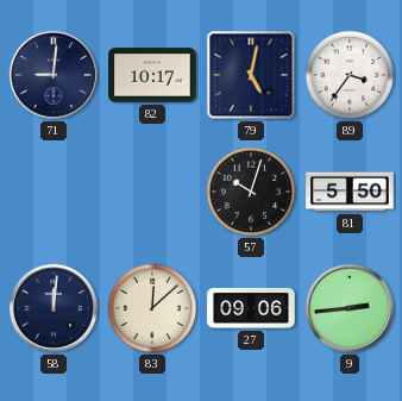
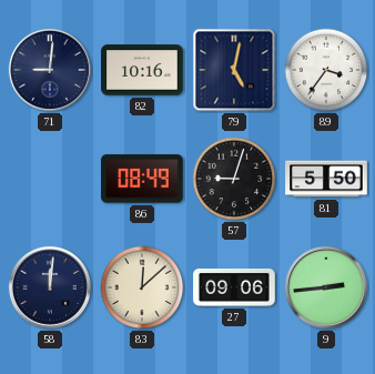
82: 10:17 -> 10:16
86: none -> 08:49
57: 10:03 -> 9:03
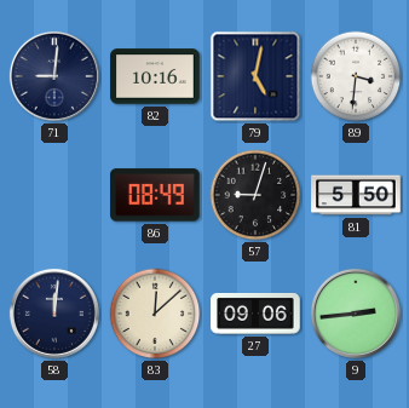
89: 3:36 -> 3:31
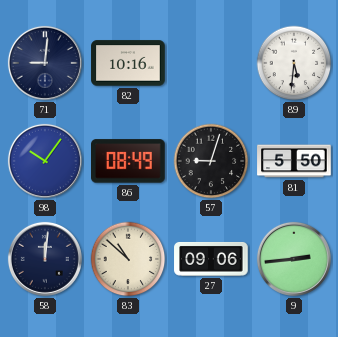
79: 5:02 -> none
89: 3:31 -> 5:31
98: none -> 10:06
83: 12:08 -> 10:52
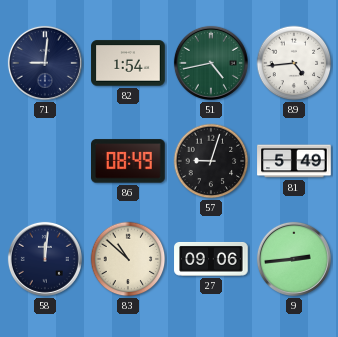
82: 10:16 -> 1:54
51: none -> 4:43
89: 5:31 -> 4:44
98: 10:06 -> none
81: 5:50 -> 5:49
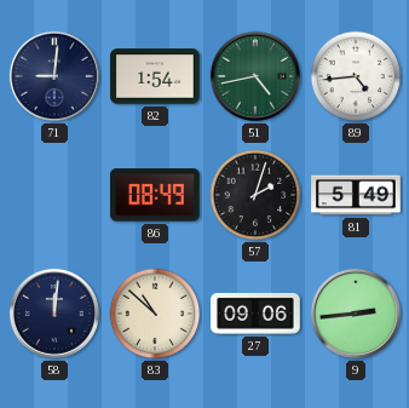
57: 9:03 -> 2:03
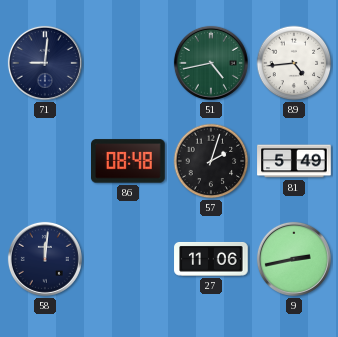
82: 1:54 -> none
86: 08:49 -> 08:48
83: 10:52 -> none
27: 09:06 -> 11:06
9: 2:44 -> 2:43
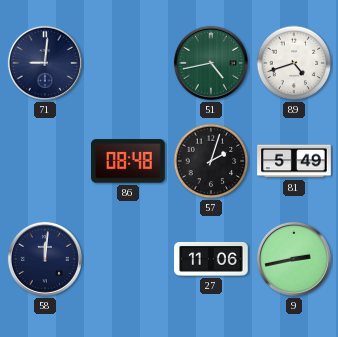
89: 4:44 -> 4:42
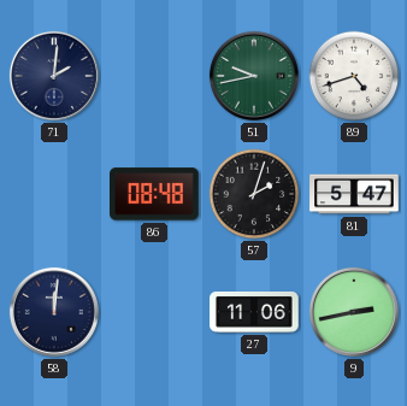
71: 9:01 -> 2:01
51: 4:43 -> 9:43
81: 5:49 -> 5:47
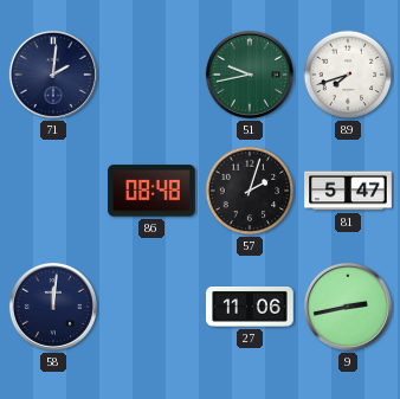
89: 4:42 -> 7:42
